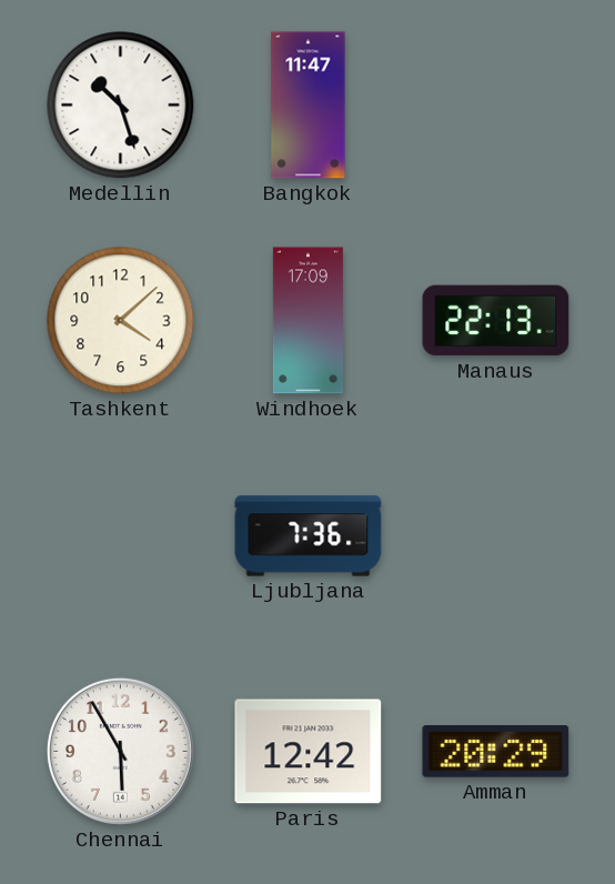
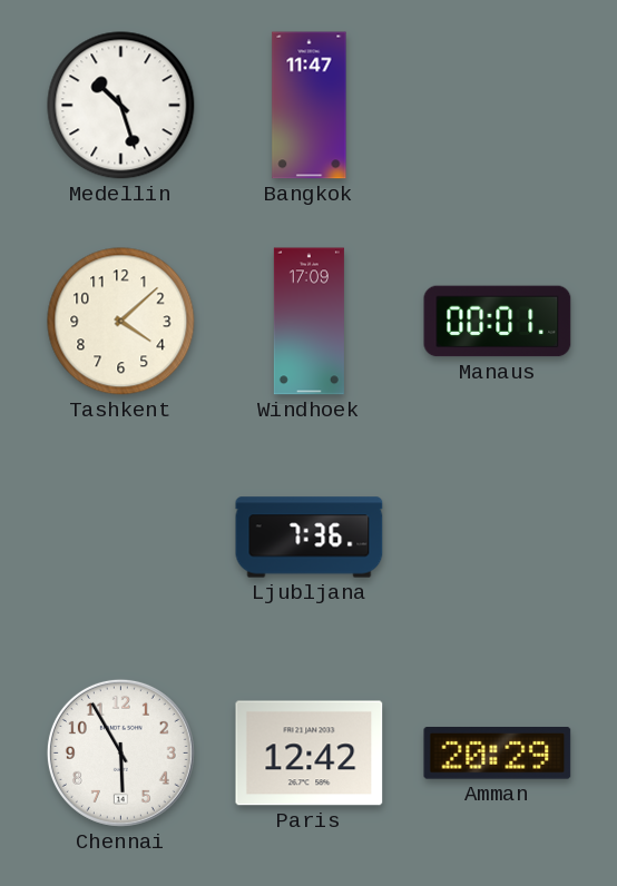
Manaus: 22:13 -> 00:01
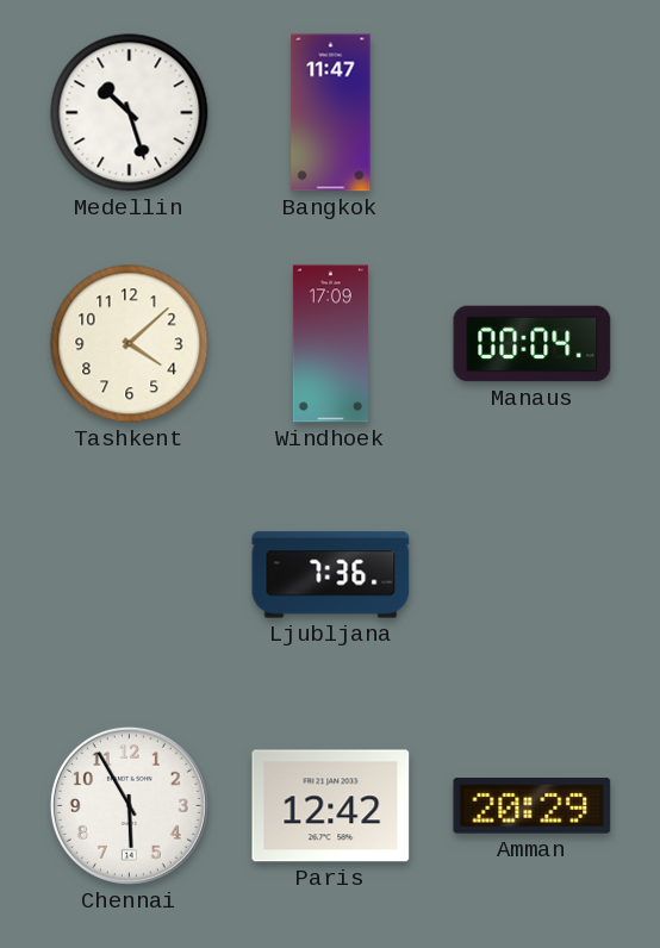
Manaus: 00:01 -> 00:04
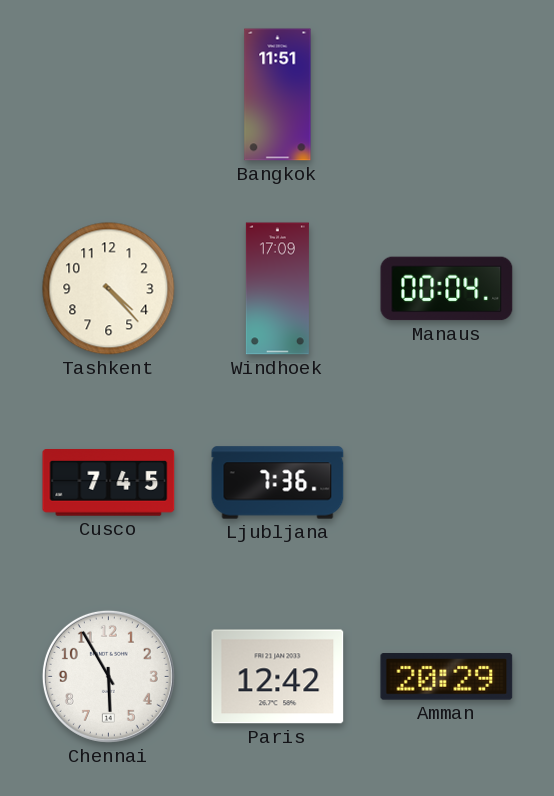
Medellin: 10:27 -> none
Bangkok: 11:47 -> 11:51
Tashkent: 4:08 -> 4:23
Cusco: none -> 7:45
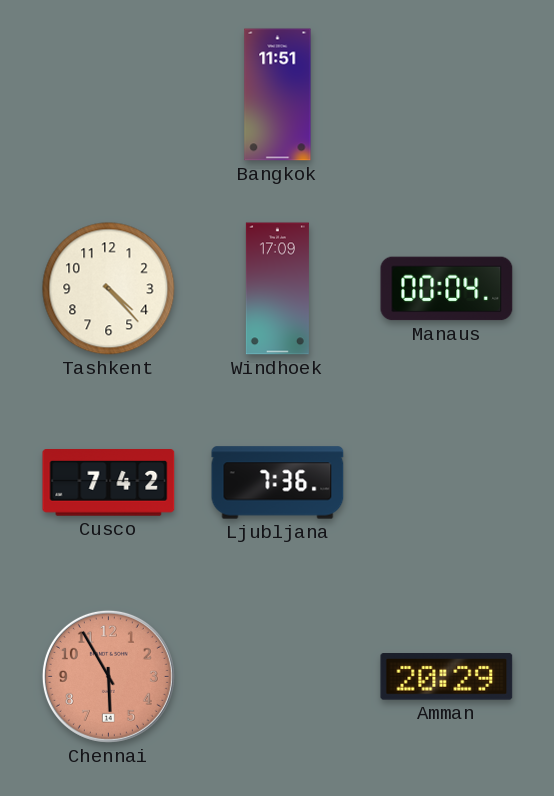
Cusco: 7:45 -> 7:42
Chennai dial: white -> salmon
Paris: 12:42 -> none
